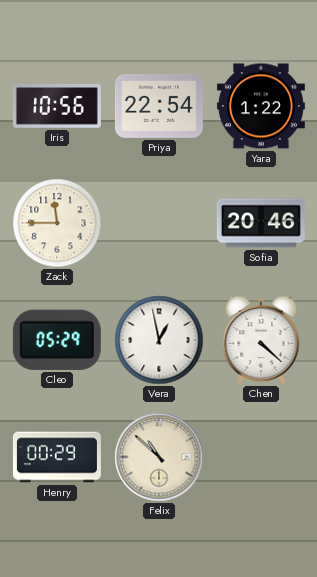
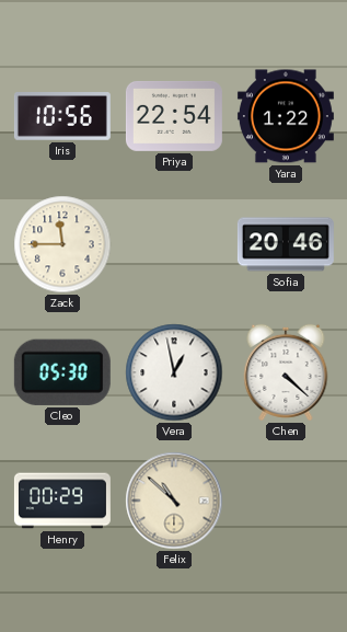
Cleo: 05:29 -> 05:30
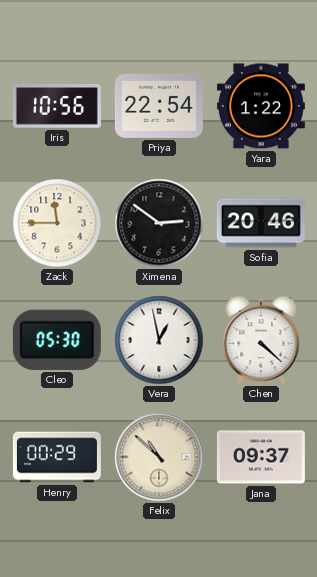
Ximena: none -> 2:51
Jana: none -> 09:37
